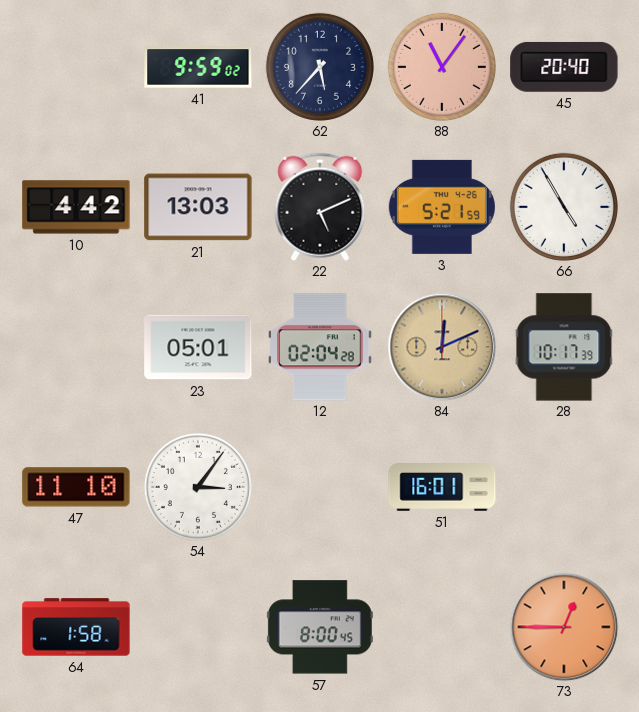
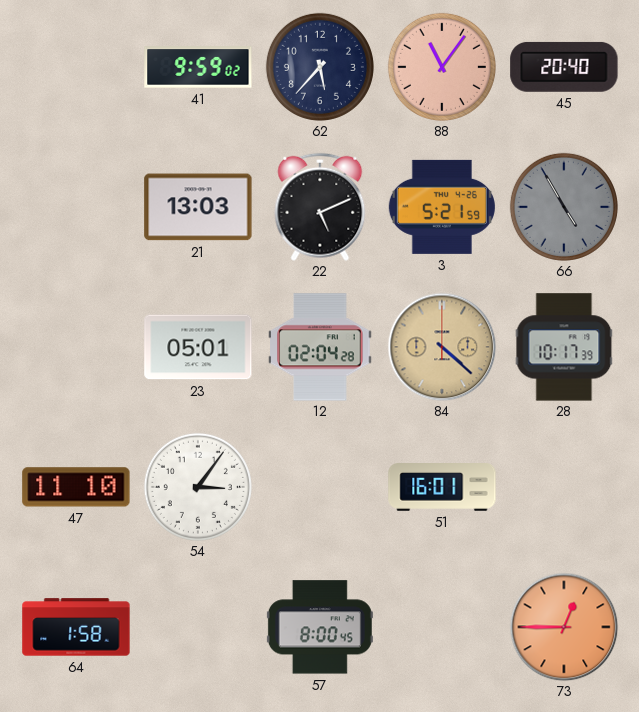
10: 4:42 -> none
66 dial: white -> grey
84: 12:11 -> 4:22
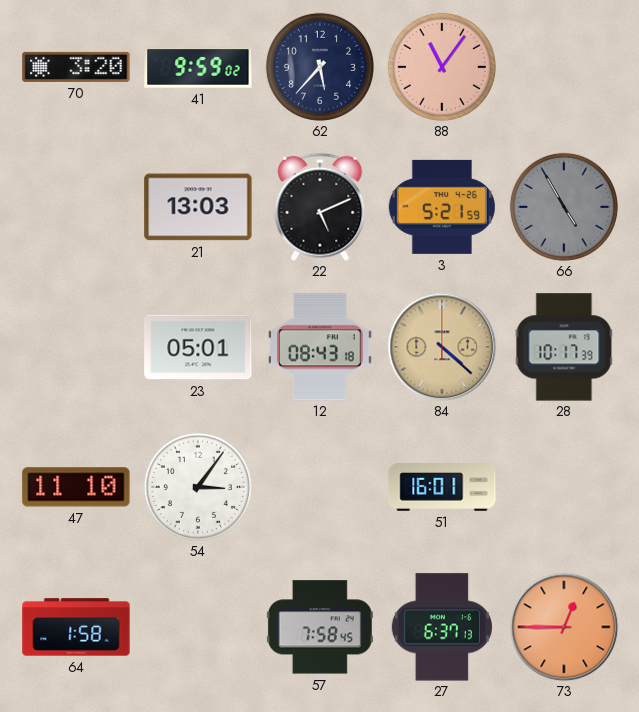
70: none -> 3:20
45: 20:40 -> none
12: 02:04 -> 08:43
57: 8:00 -> 7:58
27: none -> 6:37
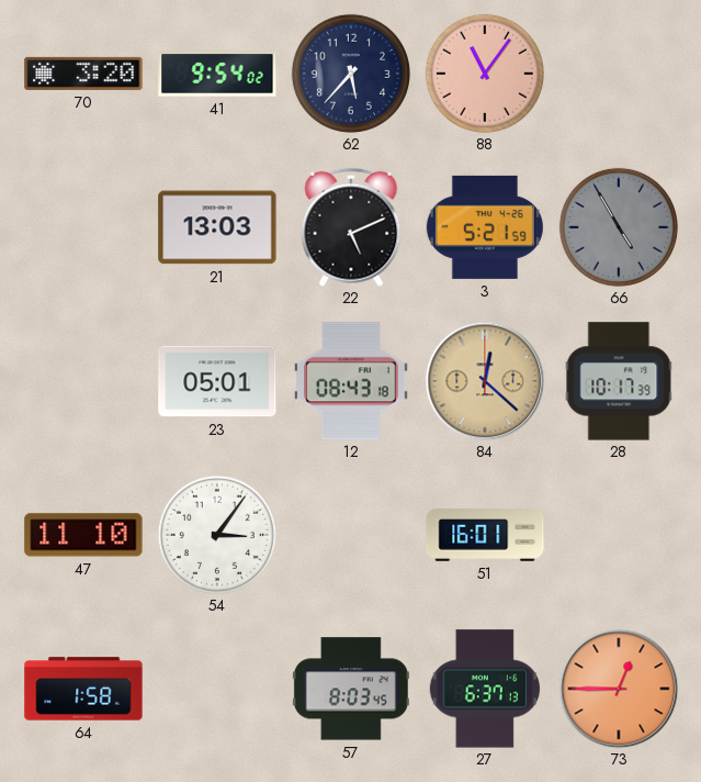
41: 9:59 -> 9:54
84: 4:22 -> 12:22
57: 7:58 -> 8:03
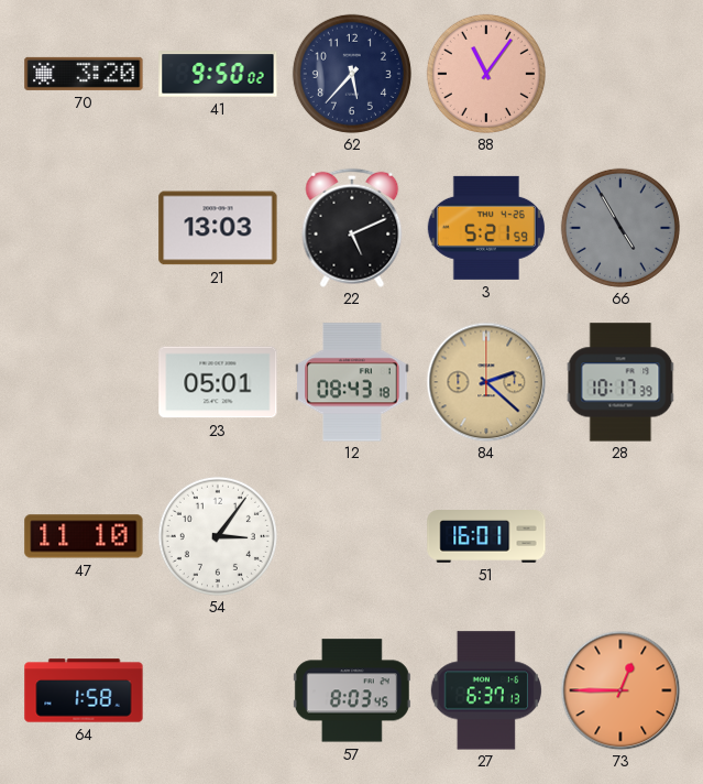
41: 9:54 -> 9:50
84: 12:22 -> 2:22
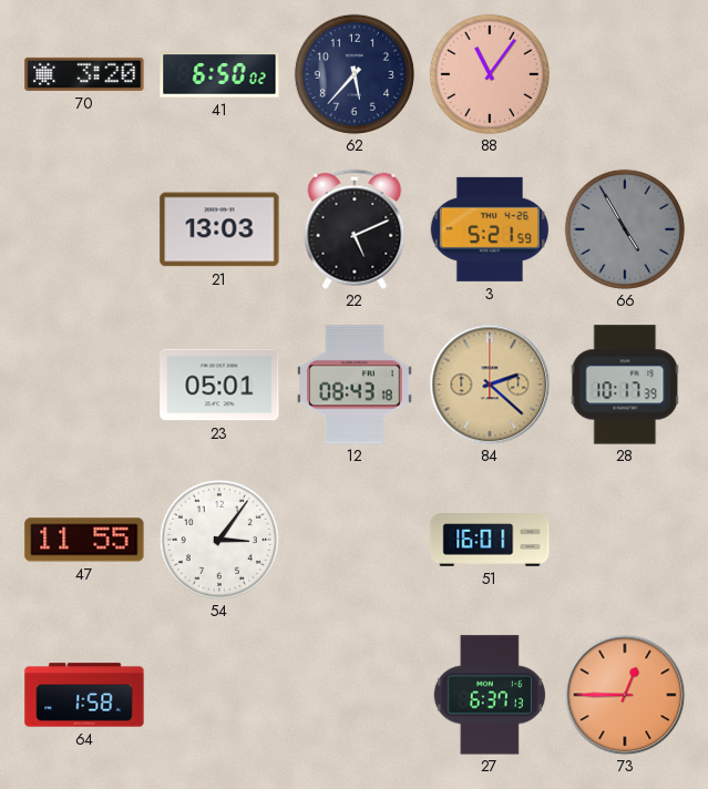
41: 9:50 -> 6:50
47: 11:10 -> 11:55
57: 8:03 -> none
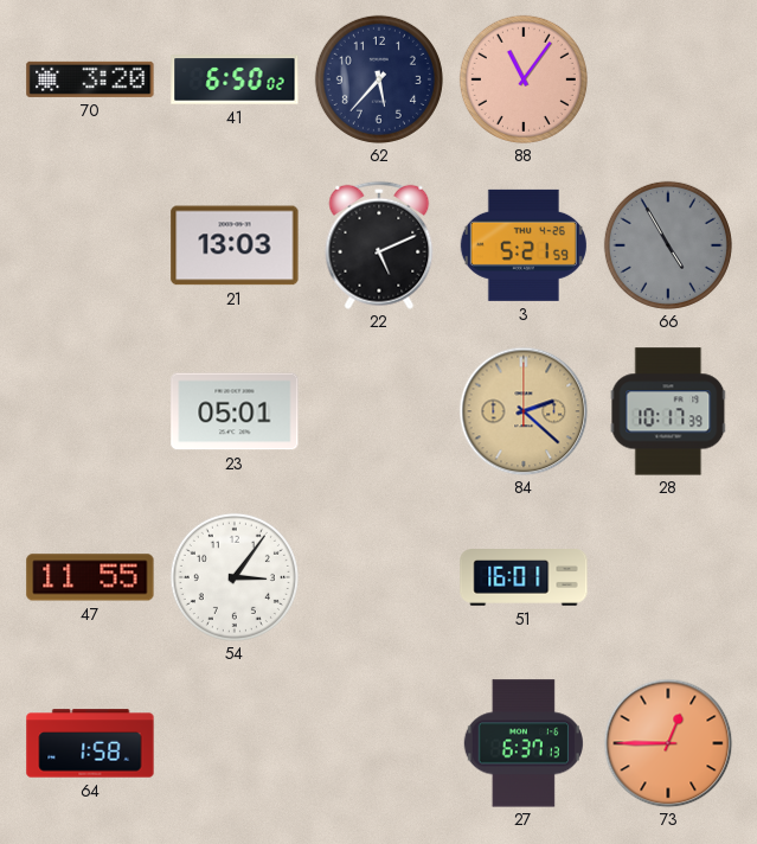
12: 08:43 -> none
